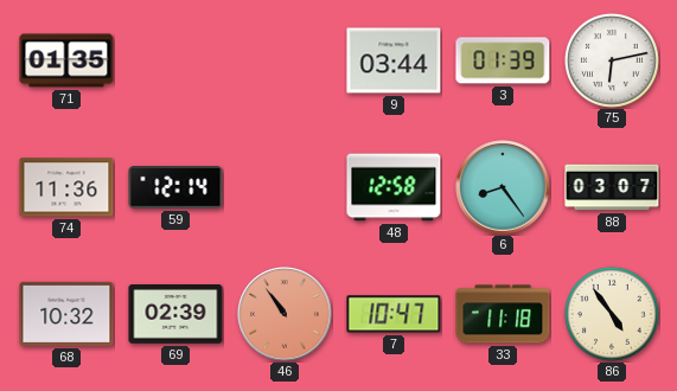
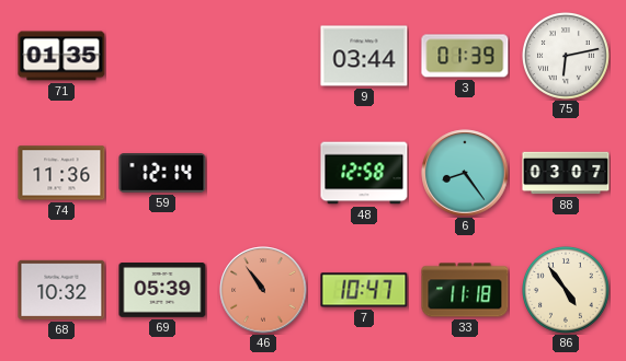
69: 02:39 -> 05:39
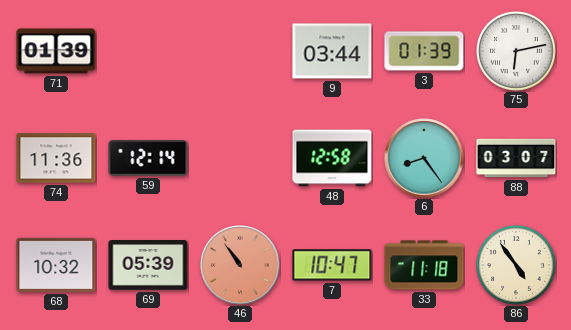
71: 01:35 -> 01:39
